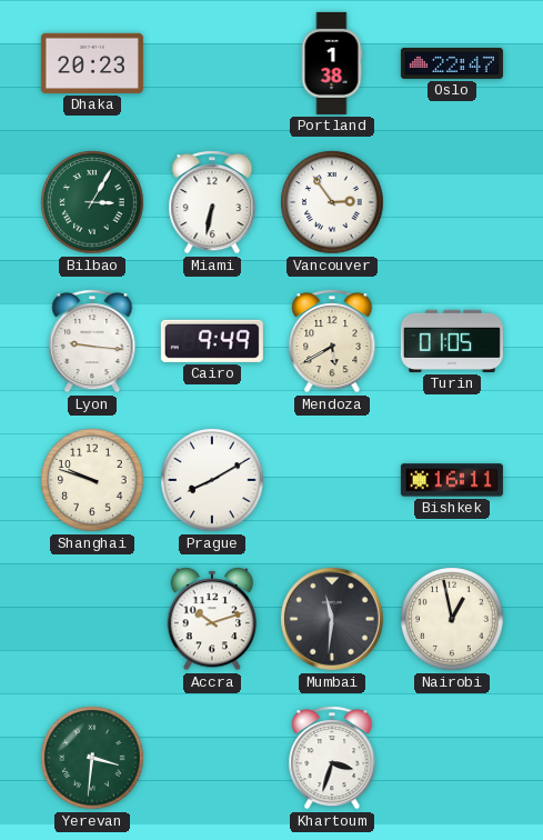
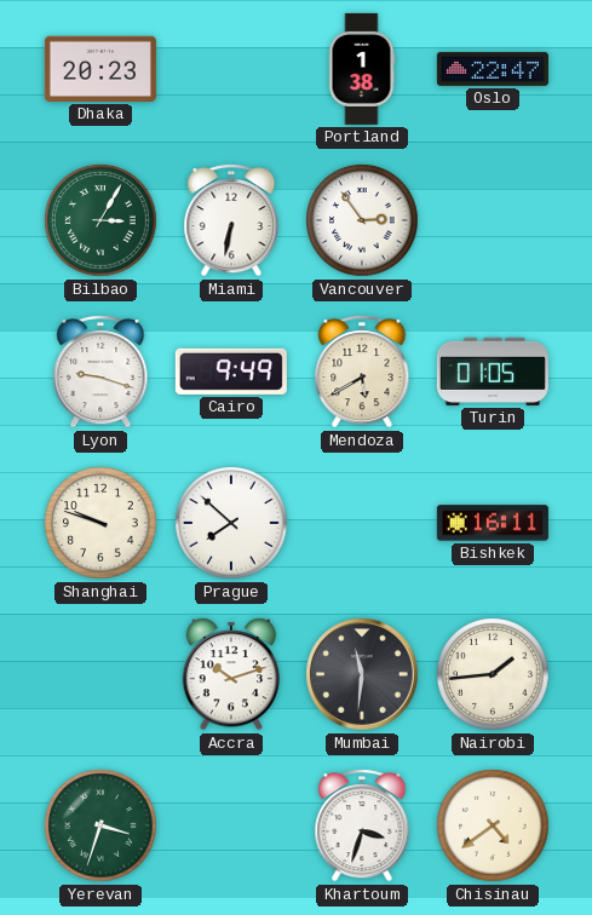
Lyon: 9:16 -> 9:18
Prague: 8:10 -> 7:52
Nairobi: 12:58 -> 1:44
Yerevan: 3:31 -> 3:33
Chisinau: none -> 4:39
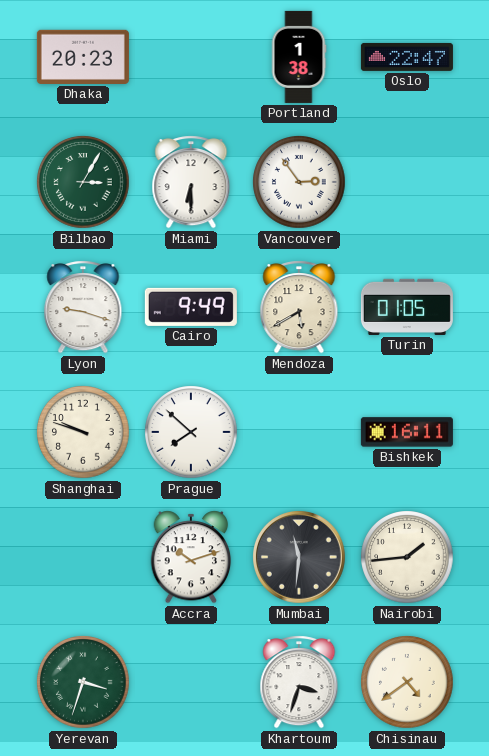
Miami: 6:32 -> 6:30
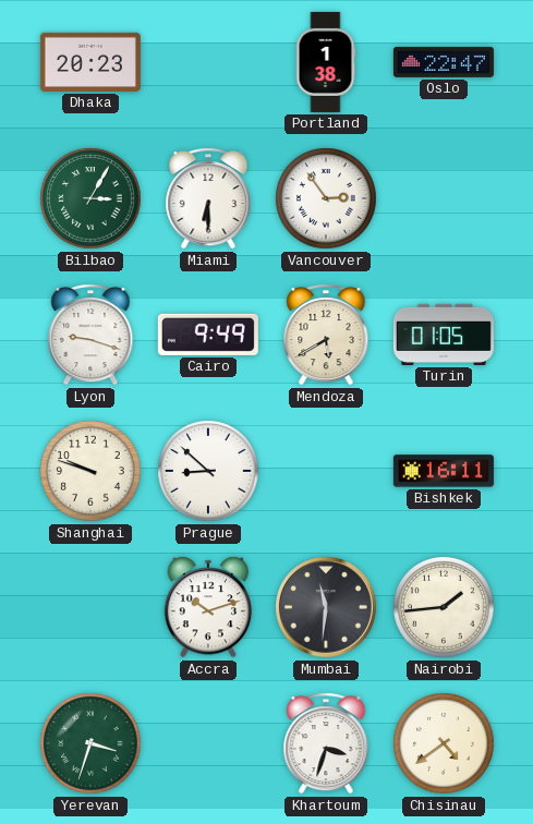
Prague: 7:52 -> 8:52
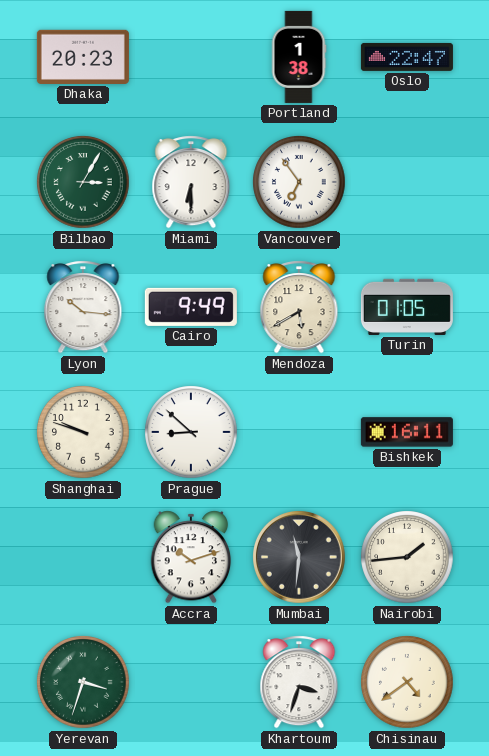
Vancouver: 2:54 -> 6:54
Lyon: 9:18 -> 10:16
